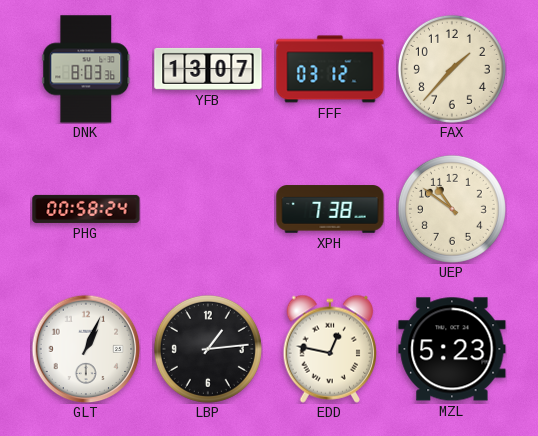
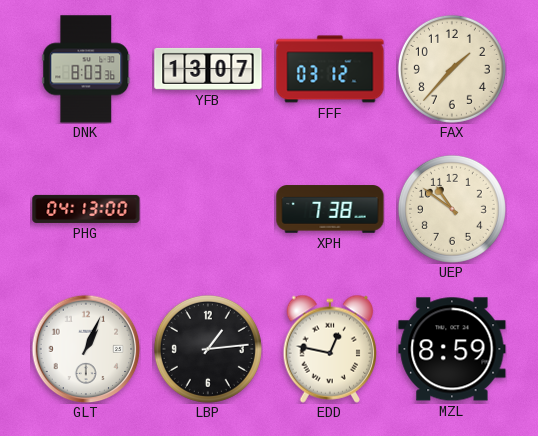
PHG: 00:58 -> 04:13
MZL: 5:23 -> 8:59
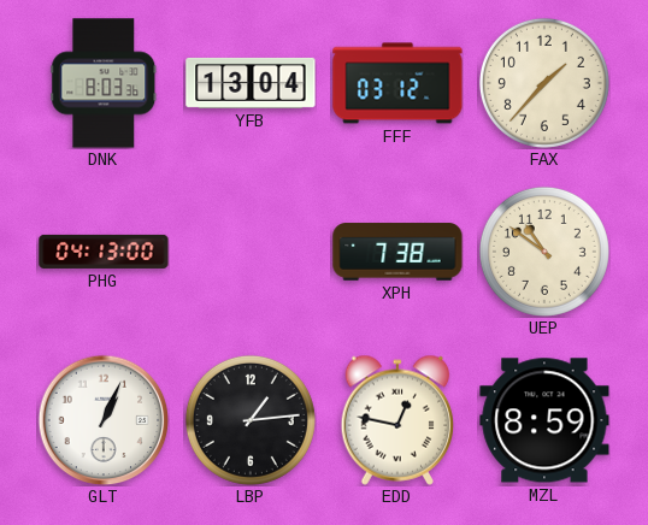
YFB: 13:07 -> 13:04
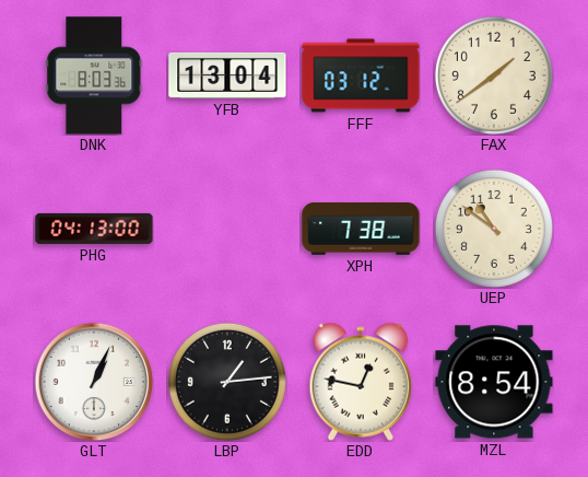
FAX: 1:37 -> 1:39
MZL: 8:59 -> 8:54
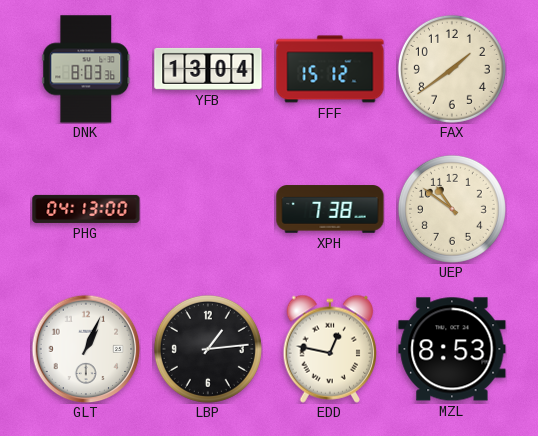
FFF: 03:12 -> 15:12
MZL: 8:54 -> 8:53
